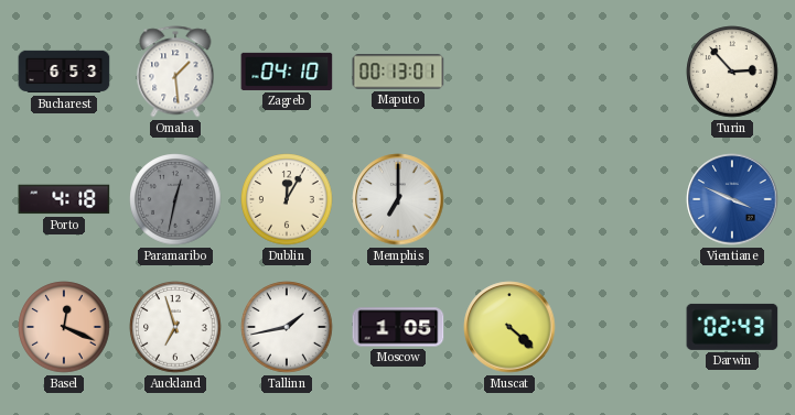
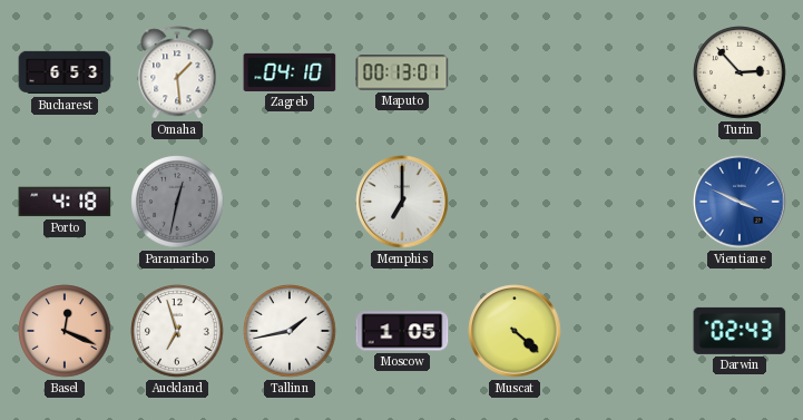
Dublin: 12:05 -> none
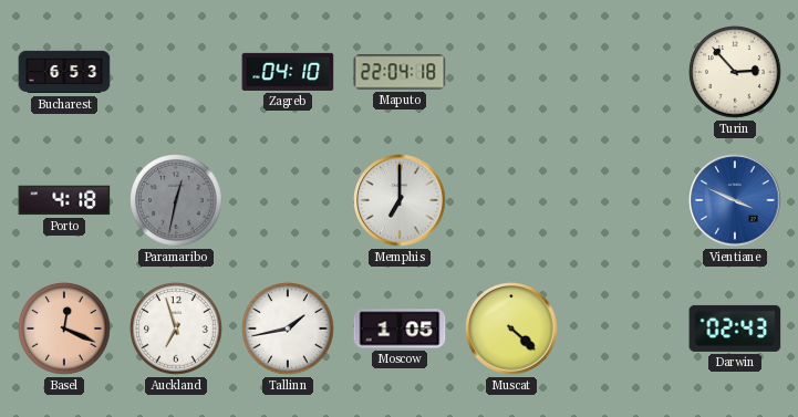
Omaha: 1:29 -> none
Maputo: 00:13 -> 22:04
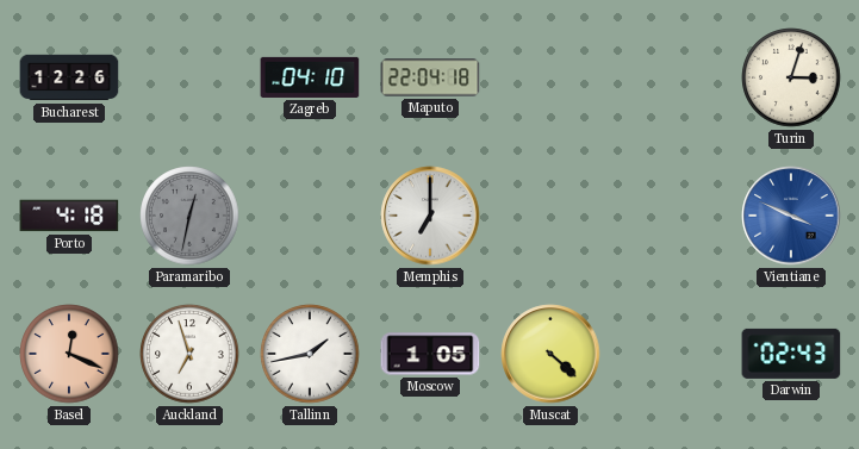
Bucharest: 6:53 -> 12:26
Turin: 2:53 -> 3:03
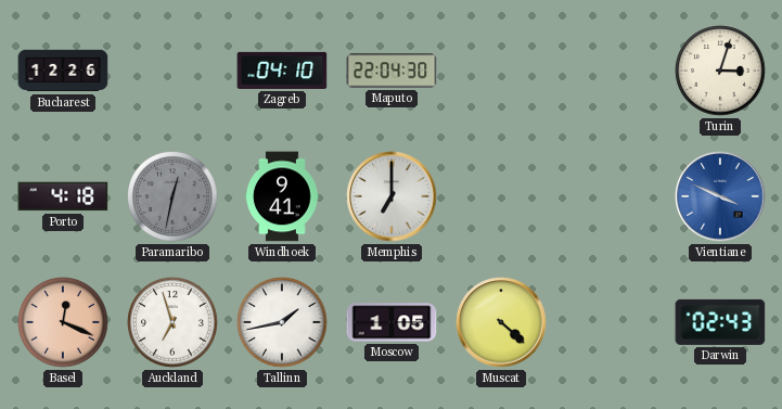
Maputo: 22:04:18 -> 22:04:30
Windhoek: none -> 9:41
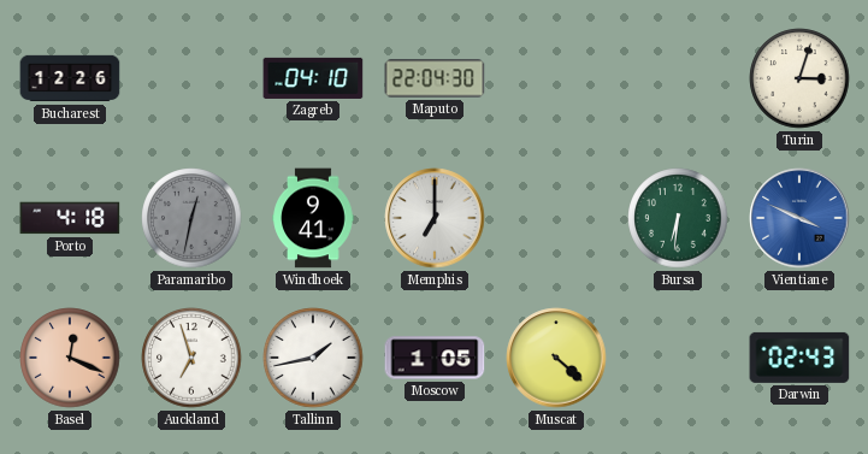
Bursa: none -> 6:31
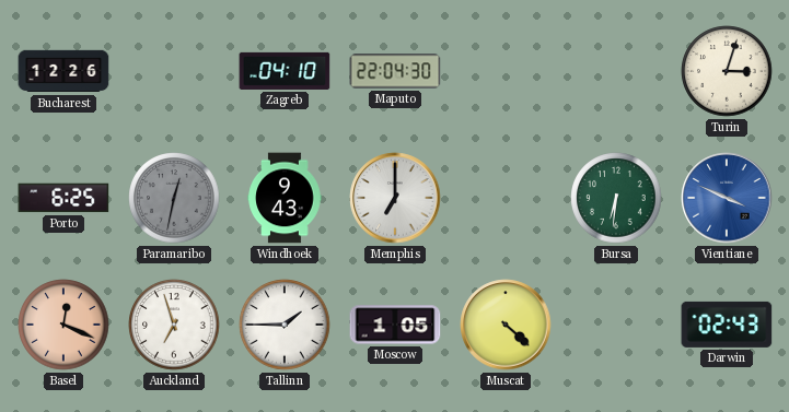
Porto: 4:18 -> 6:25
Windhoek: 9:41 -> 9:43
Tallinn: 1:43 -> 1:45
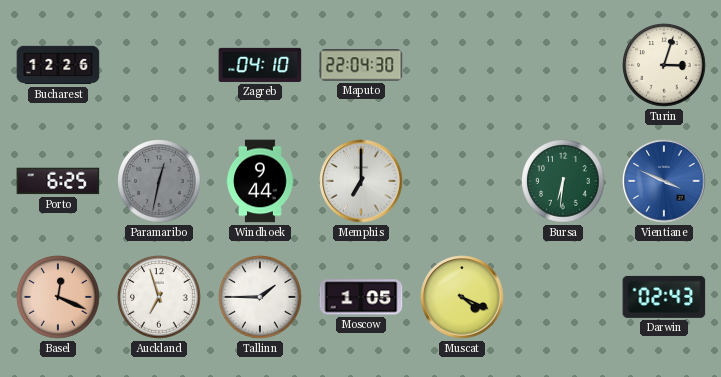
Windhoek: 9:43 -> 9:44
Muscat: 4:22 -> 4:19
